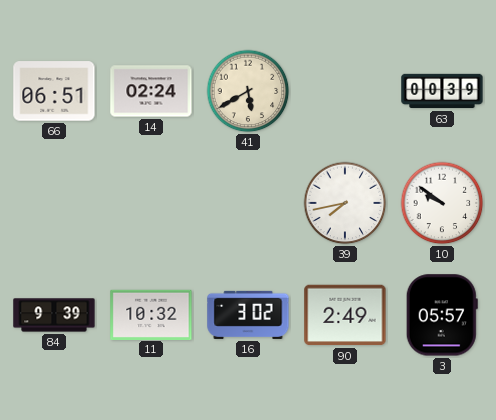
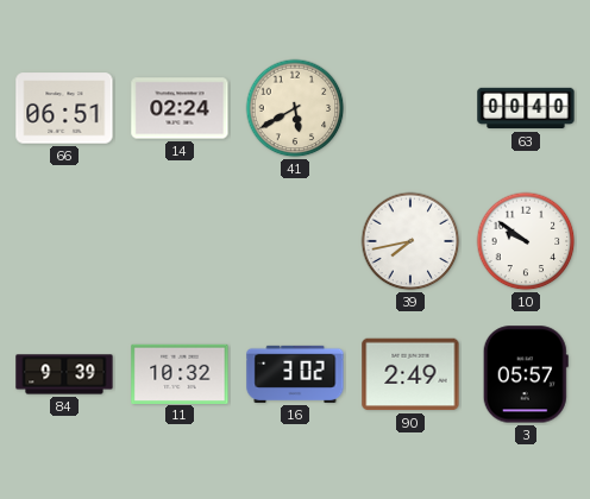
63: 00:39 -> 00:40
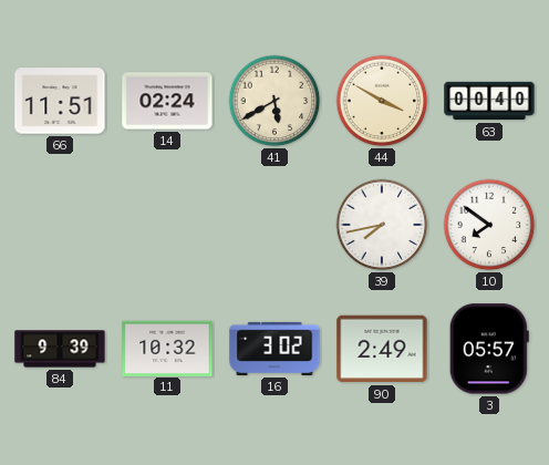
66: 06:51 -> 11:51
44: none -> 3:50
10: 9:51 -> 7:51
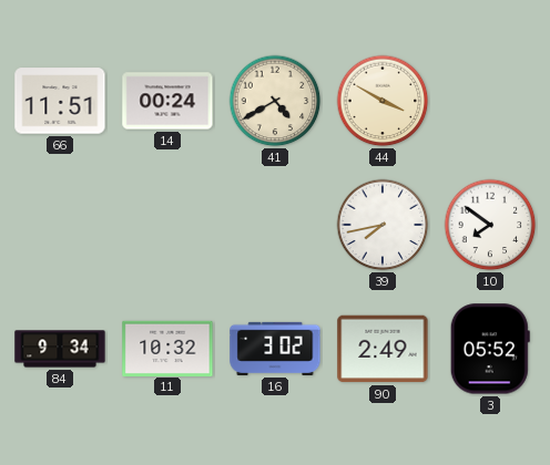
14: 02:24 -> 00:24
41: 5:40 -> 4:40
63: 00:40 -> none
84: 9:39 -> 9:34
3: 05:57 -> 05:52
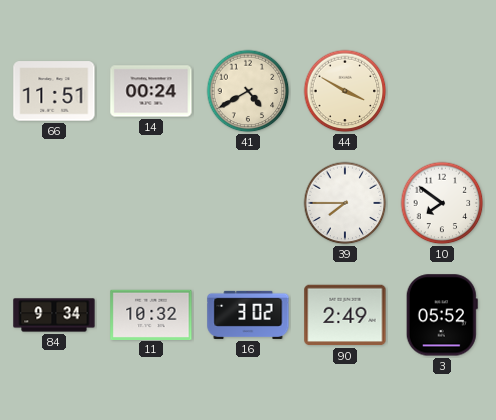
39: 7:43 -> 7:45
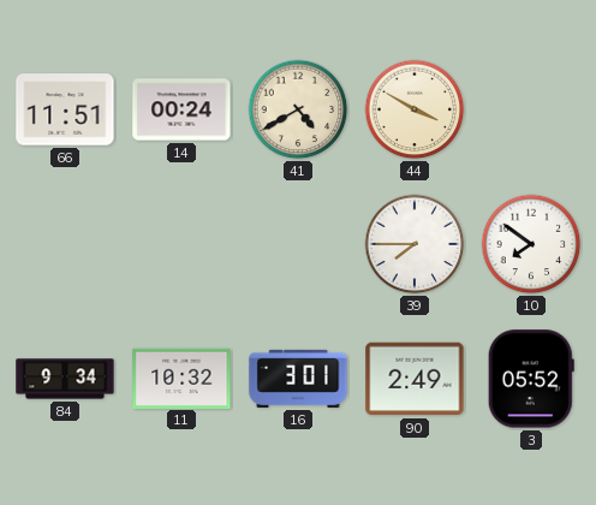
16: 3:02 -> 3:01
